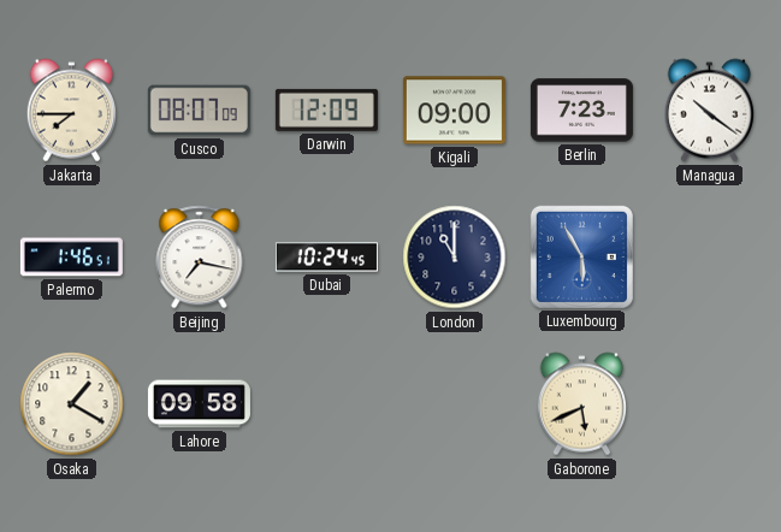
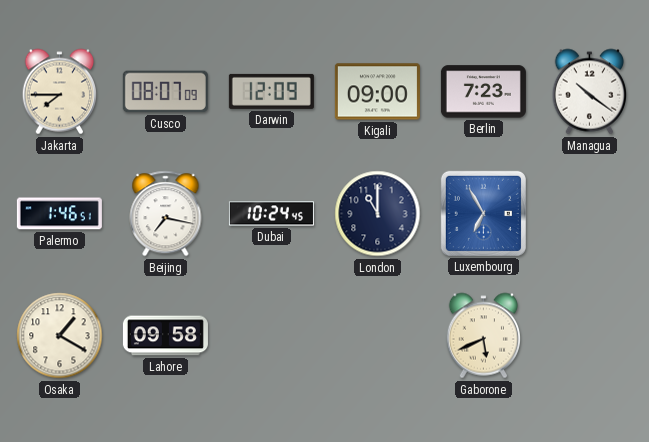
Luxembourg: 5:55 -> 6:55
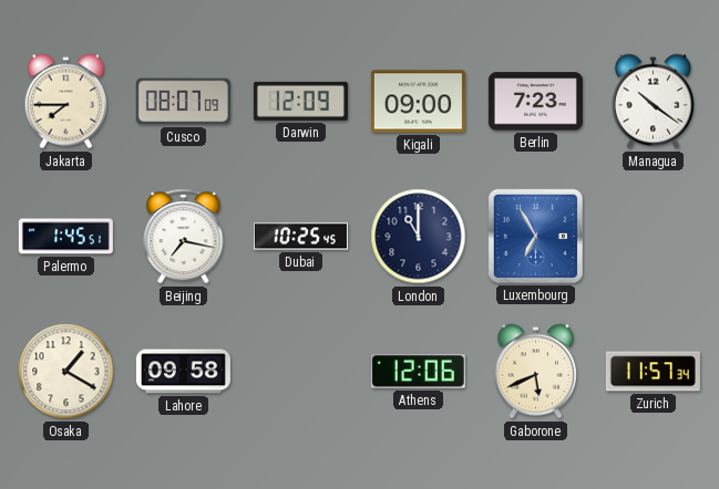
Palermo: 1:46 -> 1:45
Dubai: 10:24 -> 10:25
Athens: none -> 12:06
Zurich: none -> 11:57
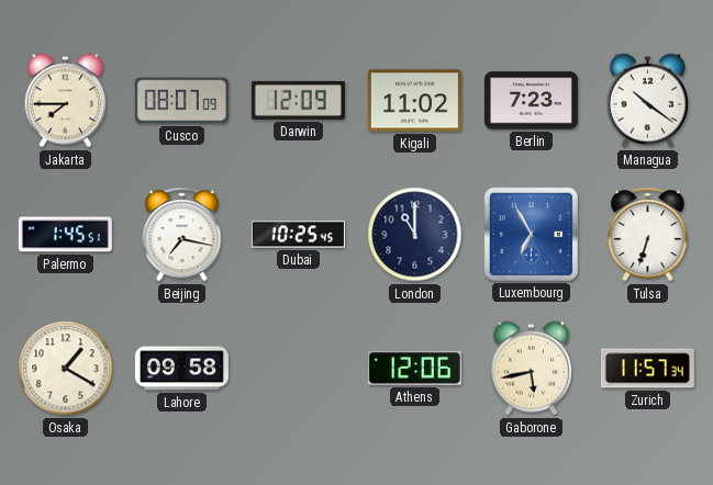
Kigali: 09:00 -> 11:02
Tulsa: none -> 6:33
Gaborone: 5:41 -> 5:43
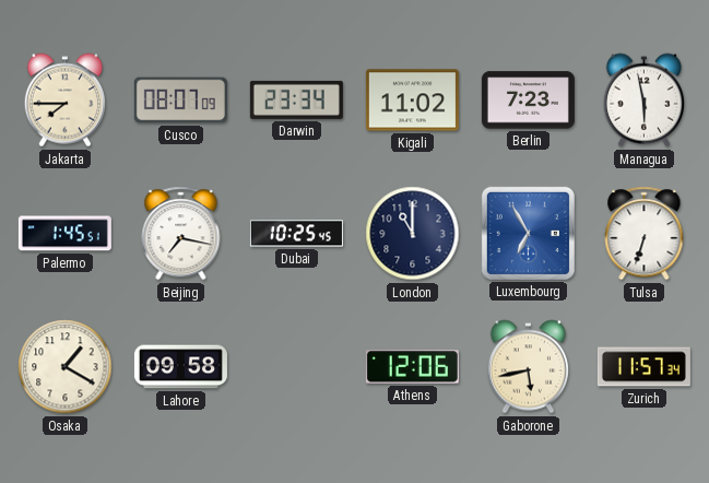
Darwin: 12:09 -> 23:34
Managua: 10:21 -> 5:58
